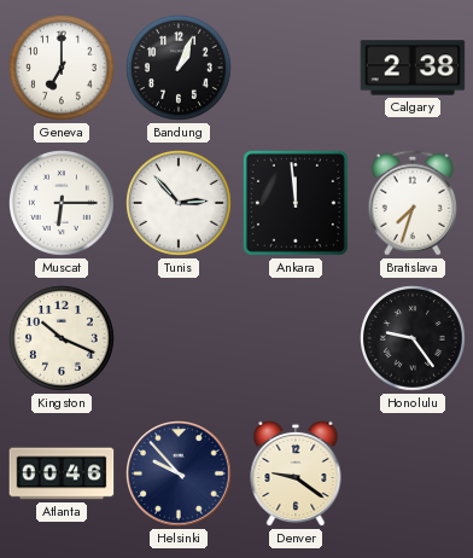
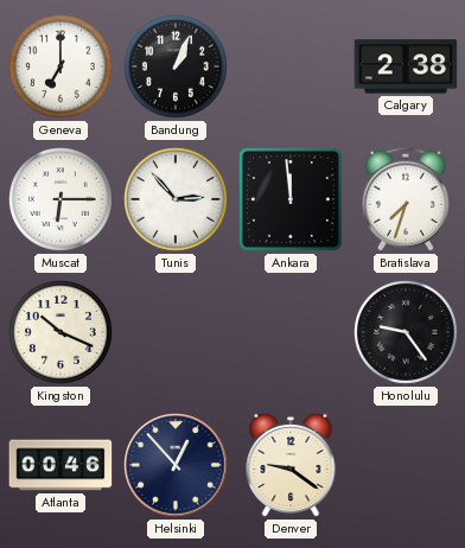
Helsinki: 9:53 -> 12:53
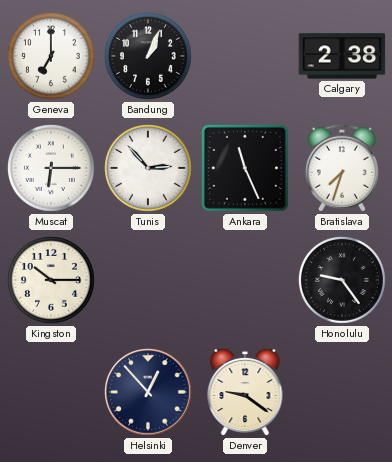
Ankara: 11:59 -> 11:26
Kingston: 10:19 -> 10:15
Atlanta: 00:46 -> none
